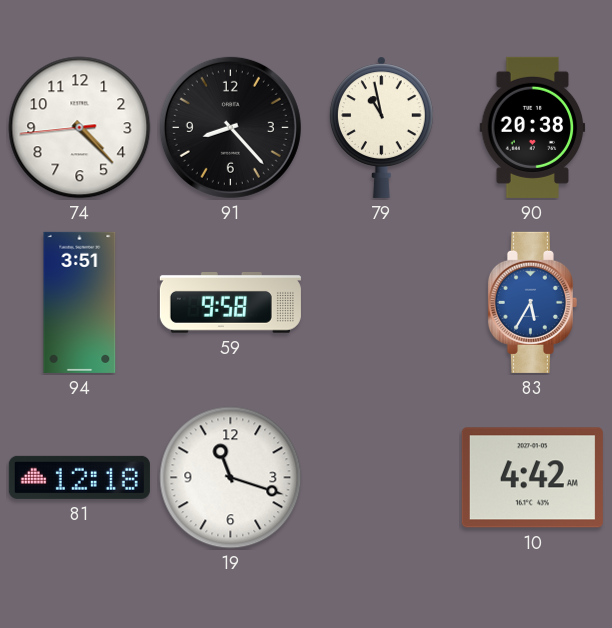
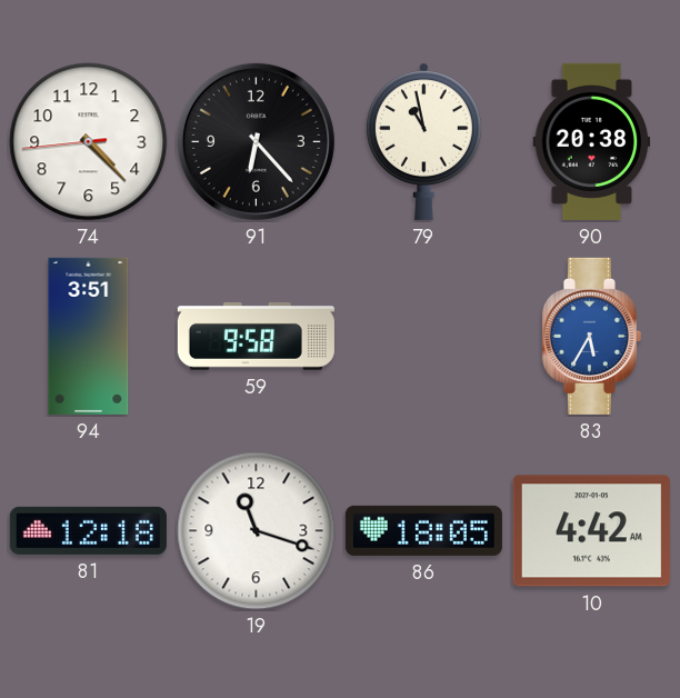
91: 8:23 -> 6:23
86: none -> 18:05
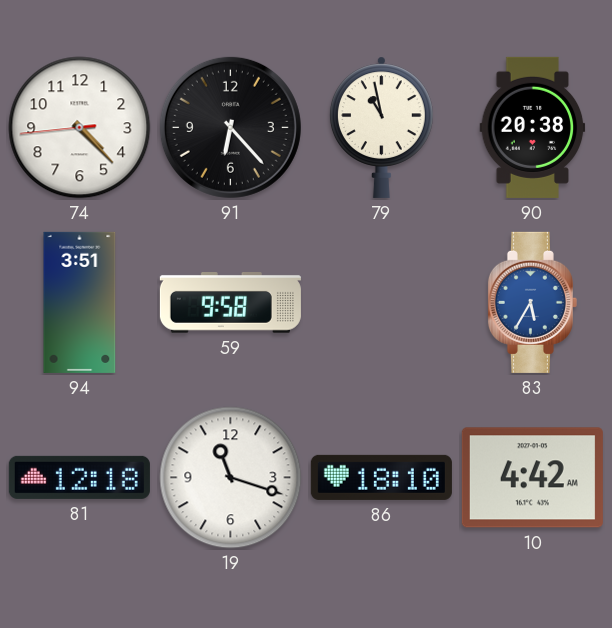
86: 18:05 -> 18:10
